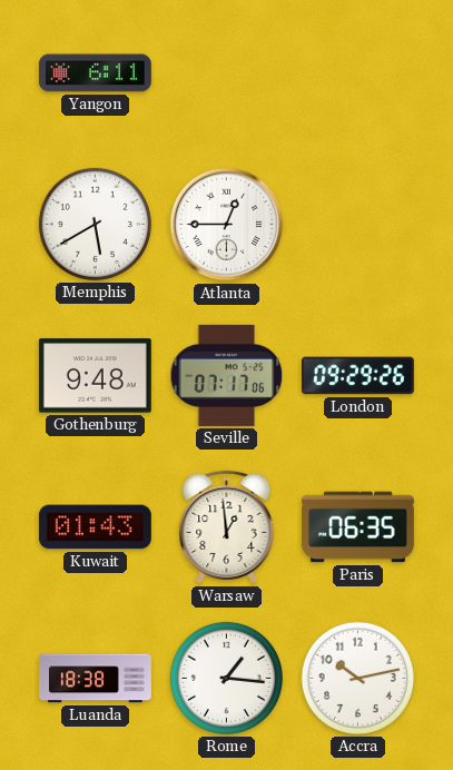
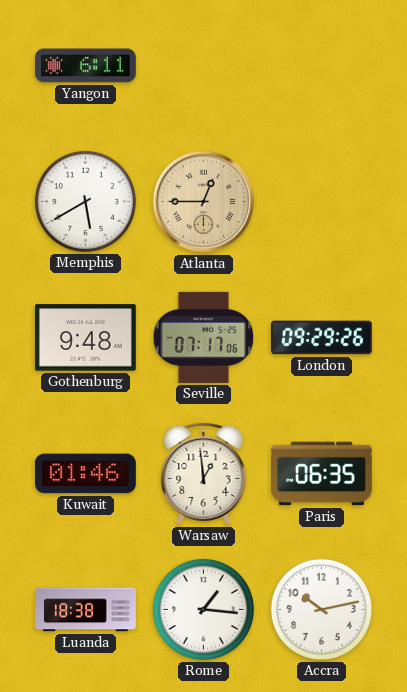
Atlanta dial: white -> champagne
Kuwait: 01:43 -> 01:46
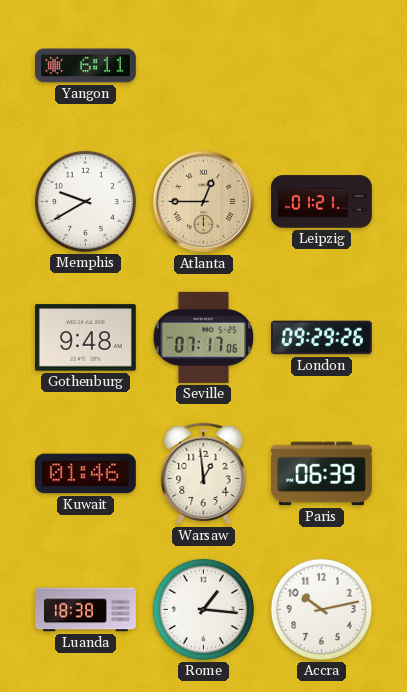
Memphis: 5:40 -> 9:40
Leipzig: none -> 01:21
Paris: 06:35 -> 06:39
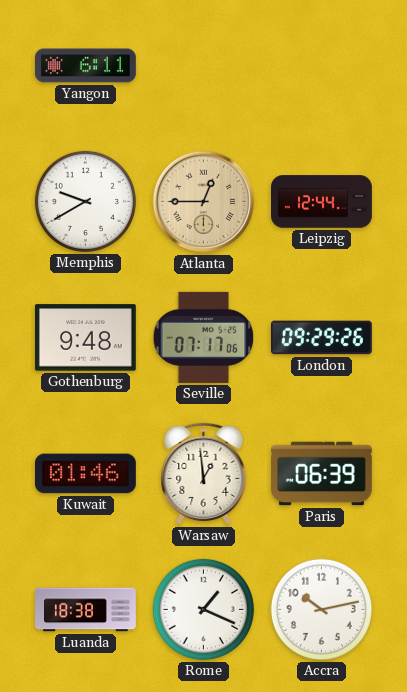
Leipzig: 01:21 -> 12:44
Rome: 1:16 -> 1:19
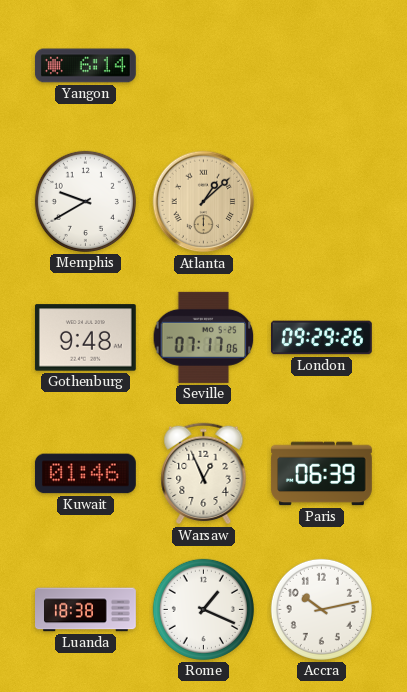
Yangon: 6:11 -> 6:14
Atlanta: 12:45 -> 1:08
Leipzig: 12:44 -> none
Warsaw: 12:59 -> 12:56
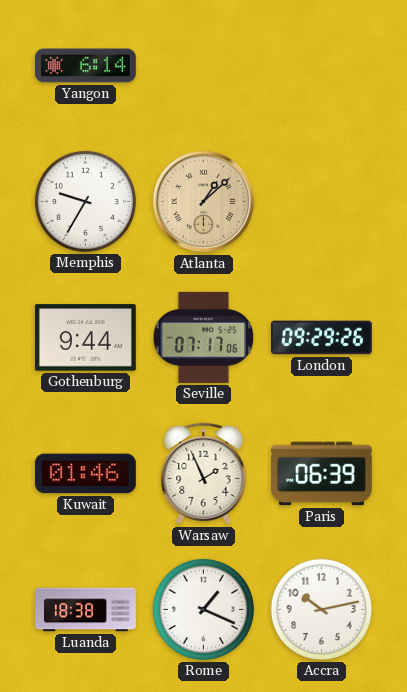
Memphis: 9:40 -> 9:35
Gothenburg: 9:48 -> 9:44
Warsaw: 12:56 -> 1:56
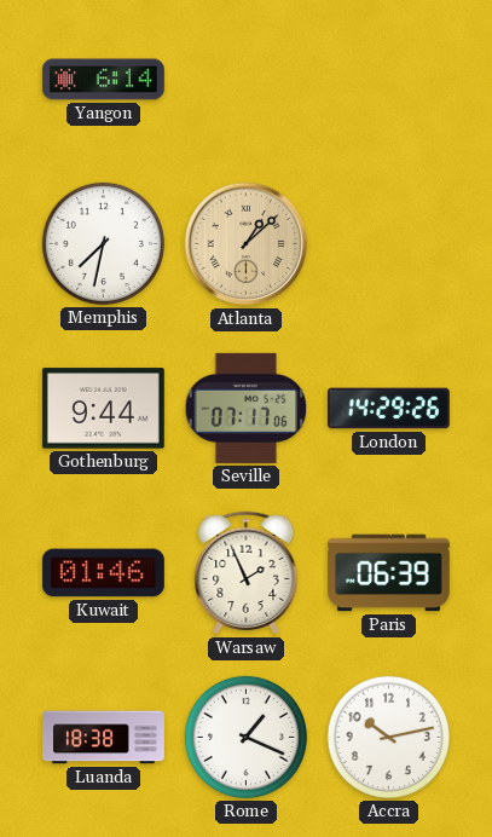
Memphis: 9:35 -> 7:32
London: 09:29 -> 14:29
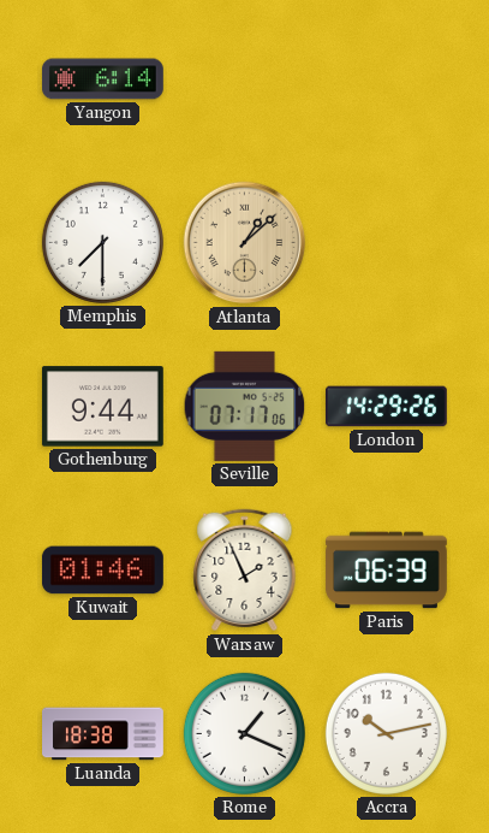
Memphis: 7:32 -> 7:30
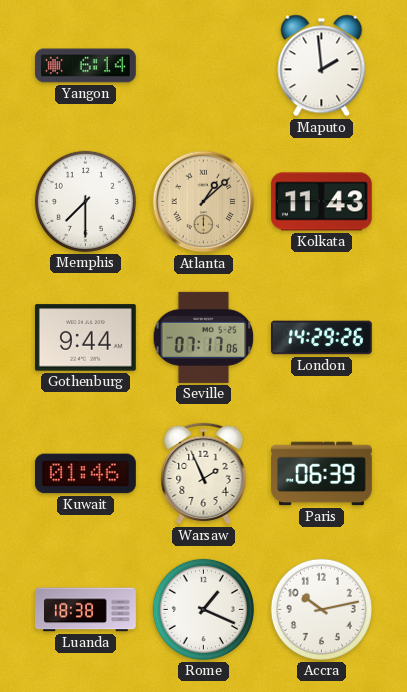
Maputo: none -> 1:59
Kolkata: none -> 11:43
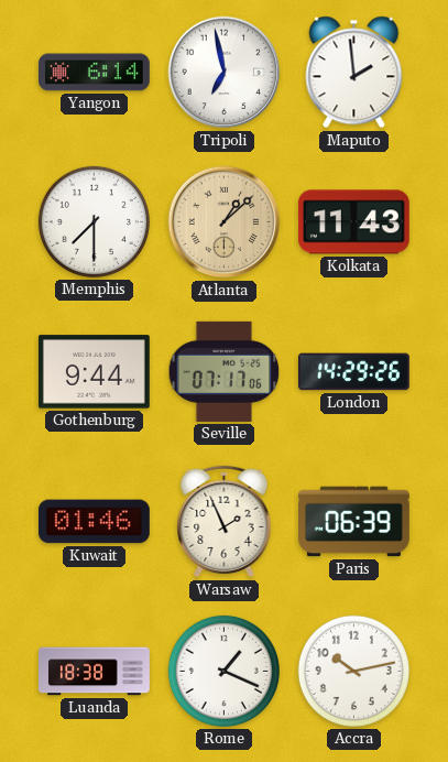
Tripoli: none -> 6:58
